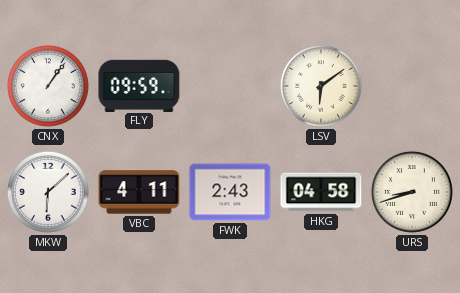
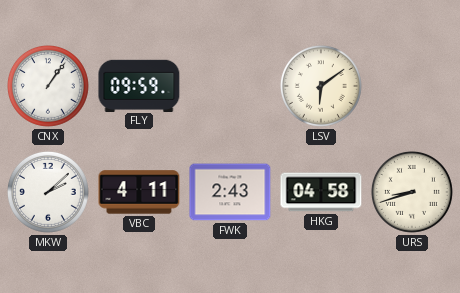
MKW: 6:08 -> 2:08
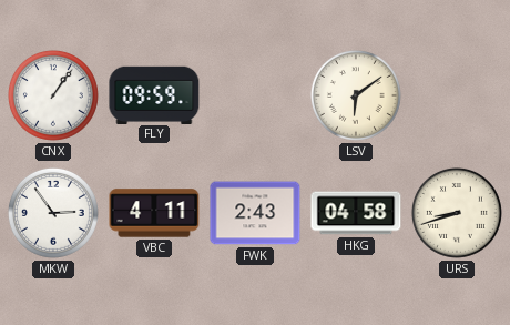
MKW: 2:08 -> 2:54
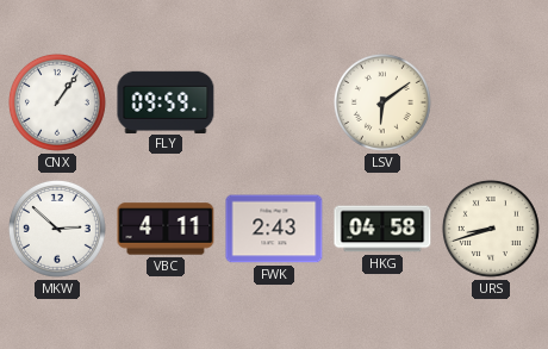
MKW: 2:54 -> 2:52
